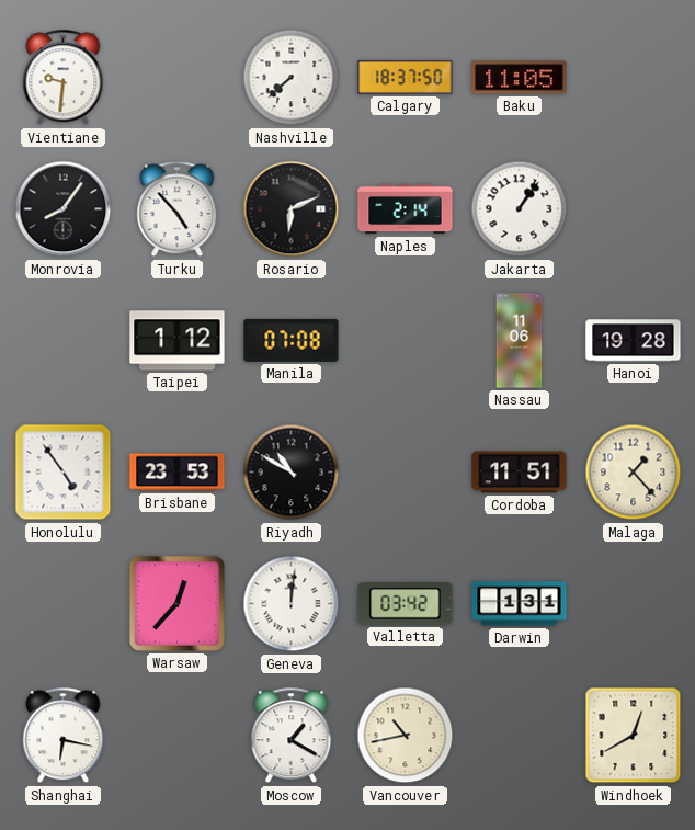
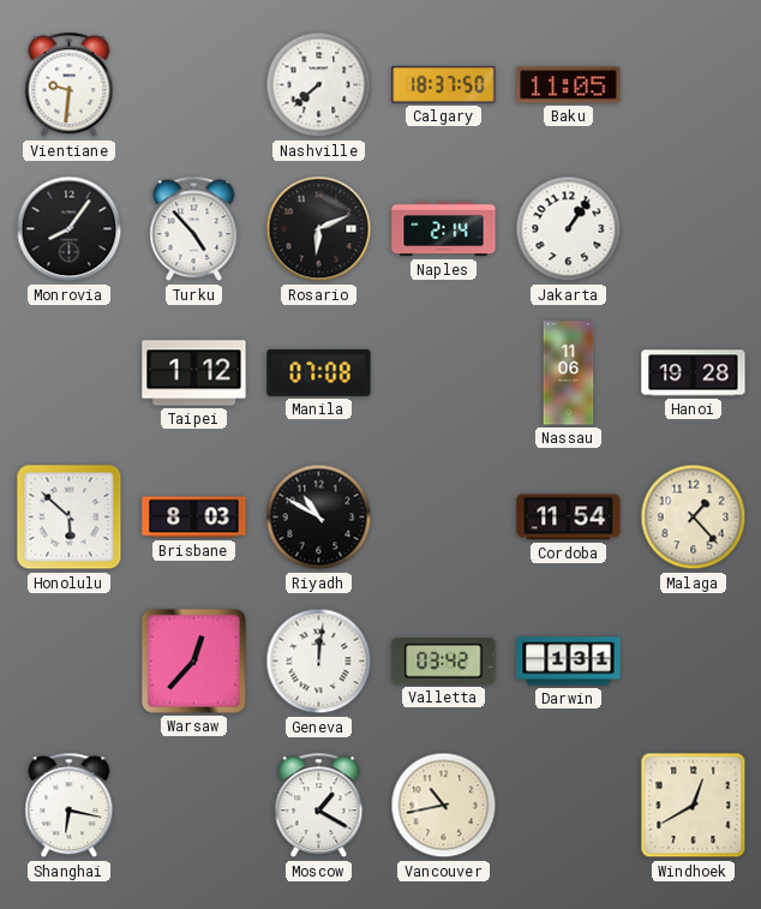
Honolulu: 4:54 -> 5:52
Brisbane: 23:53 -> 8:03
Cordoba: 11:51 -> 11:54
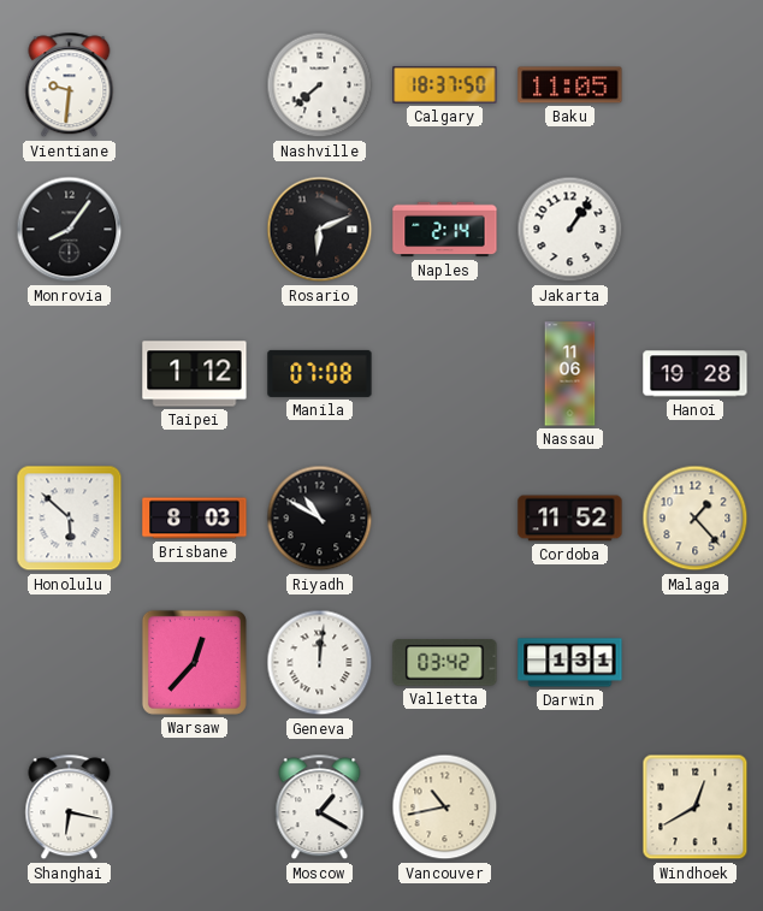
Turku: 4:53 -> none
Cordoba: 11:54 -> 11:52
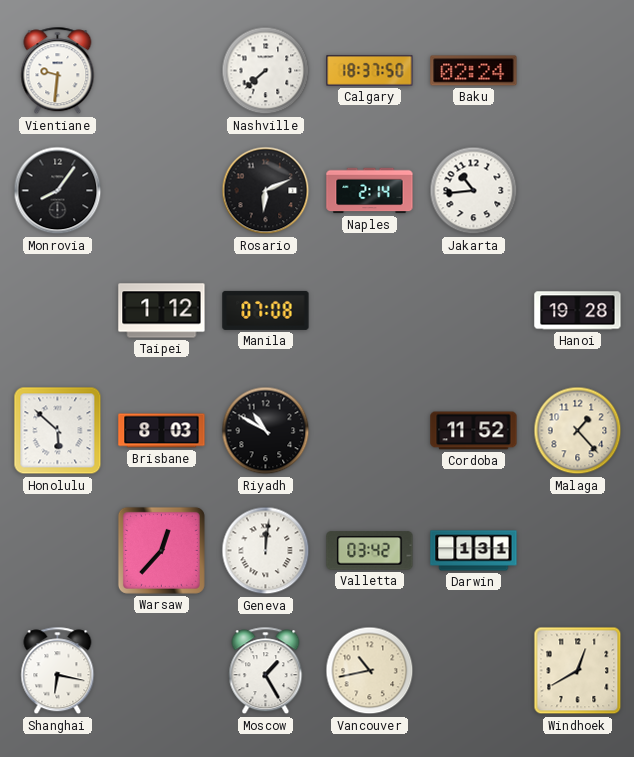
Baku: 11:05 -> 02:24
Jakarta: 1:06 -> 10:44
Nassau: 11:06 -> none
Moscow: 1:20 -> 1:25
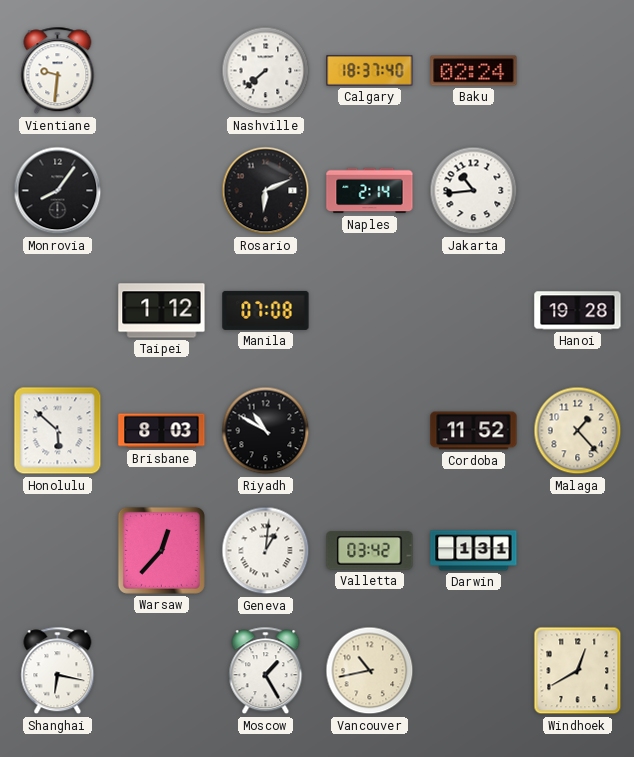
Calgary: 18:37:50 -> 18:37:40
Geneva: 12:01 -> 1:01
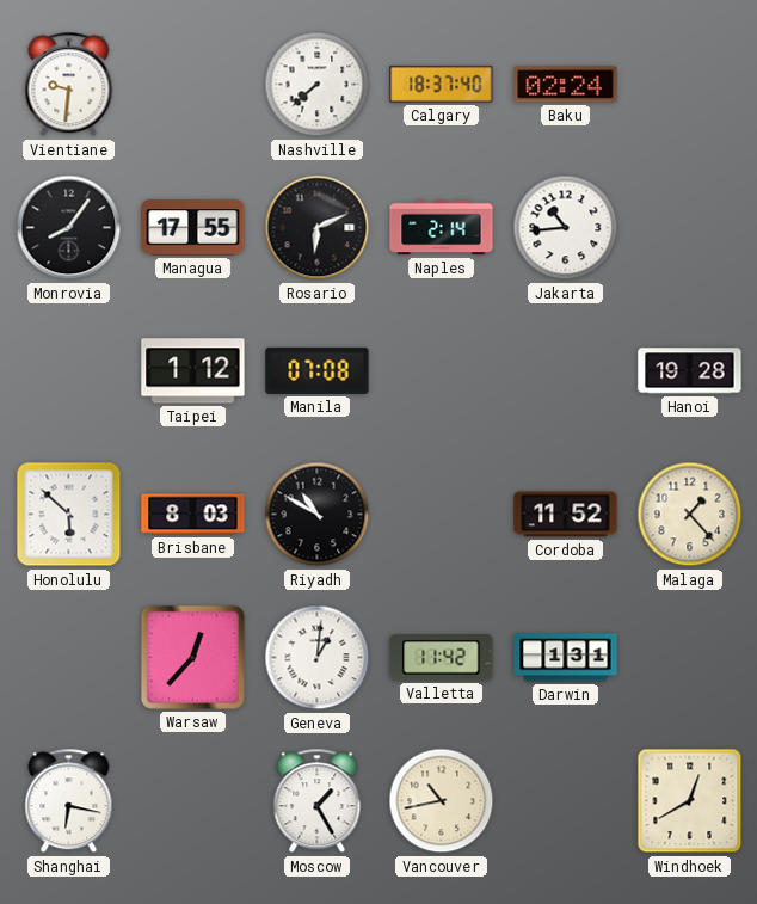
Managua: none -> 17:55
Valletta: 03:42 -> 11:42
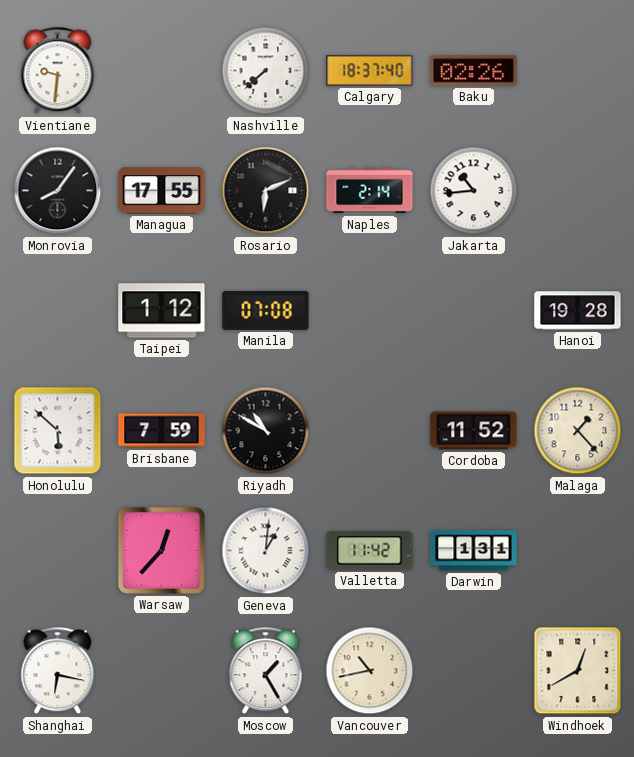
Baku: 02:24 -> 02:26
Brisbane: 8:03 -> 7:59
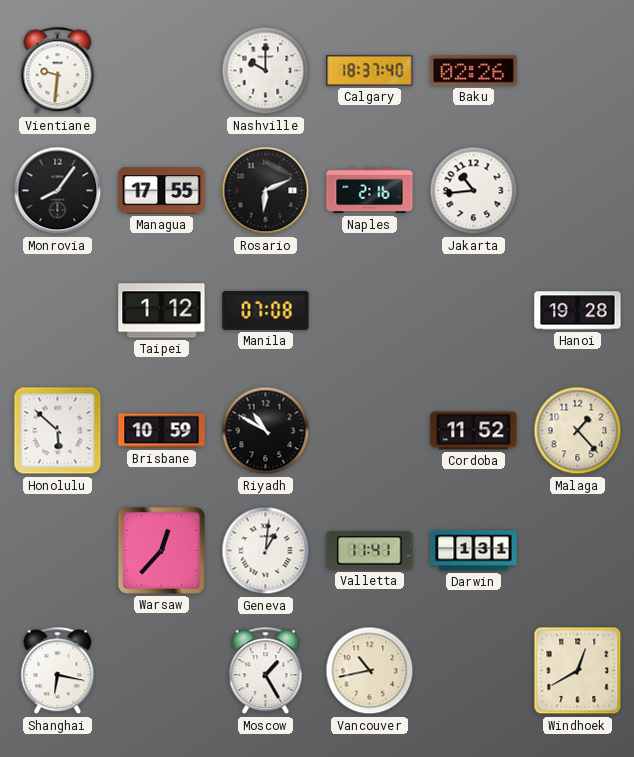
Nashville: 7:38 -> 10:00
Naples: 2:14 -> 2:16
Brisbane: 7:59 -> 10:59
Valletta: 11:42 -> 11:41
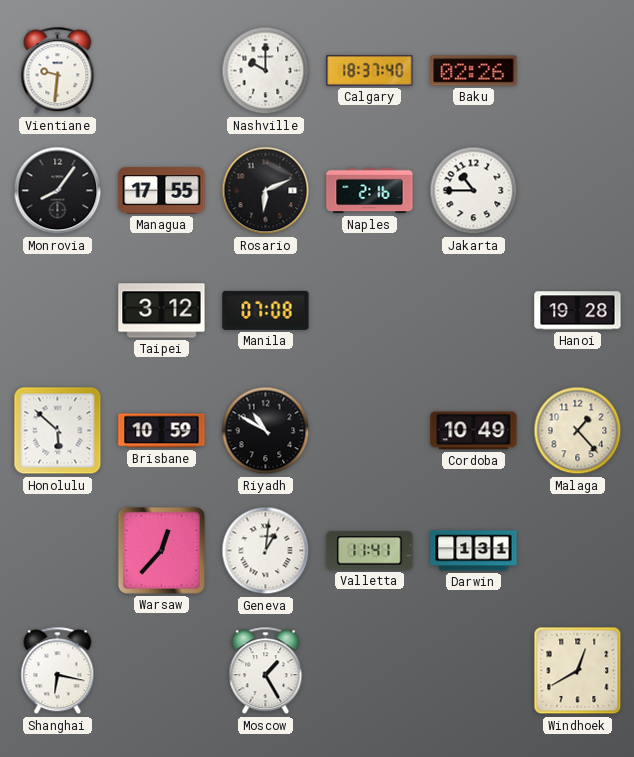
Jakarta: 10:44 -> 10:45
Taipei: 1:12 -> 3:12
Cordoba: 11:52 -> 10:49
Vancouver: 10:43 -> none
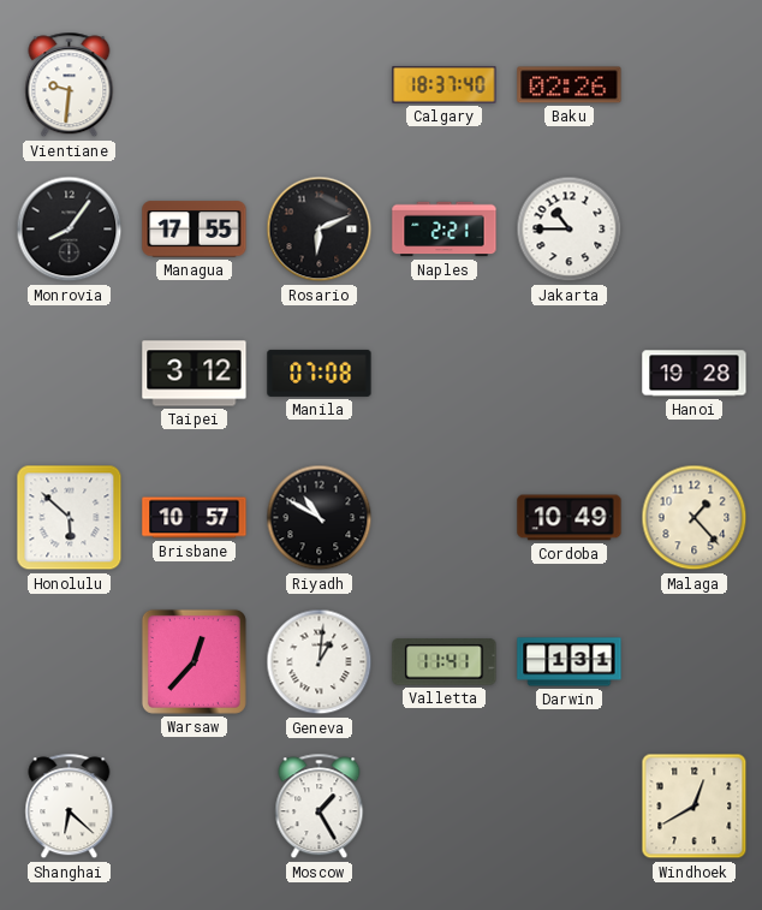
Nashville: 10:00 -> none
Naples: 2:16 -> 2:21
Brisbane: 10:59 -> 10:57
Shanghai: 6:17 -> 6:22
